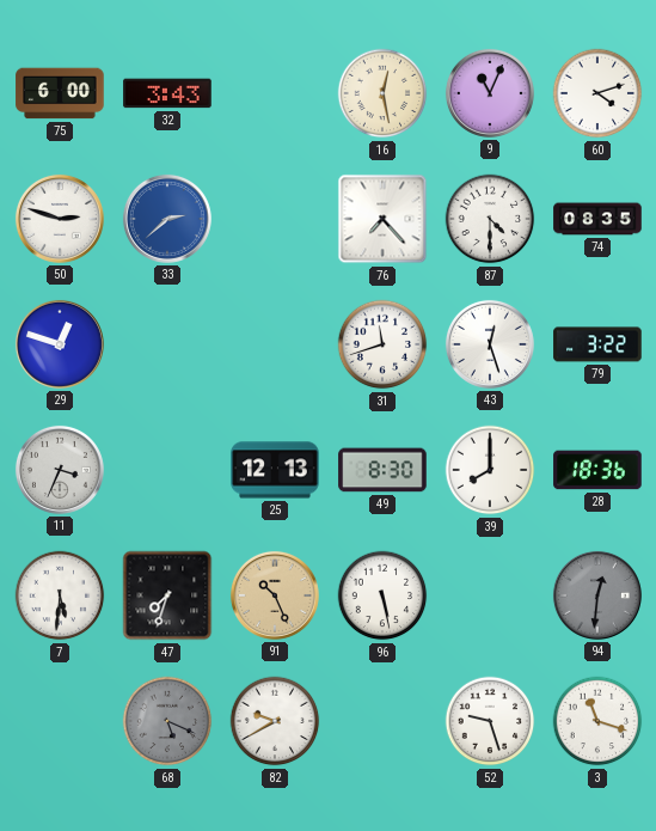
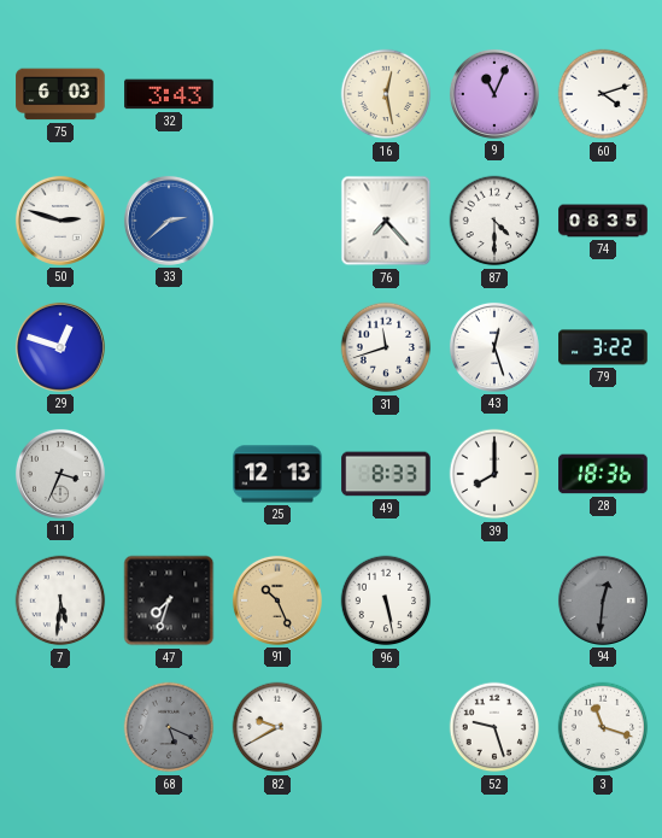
75: 6:00 -> 6:03
49: 8:30 -> 8:33
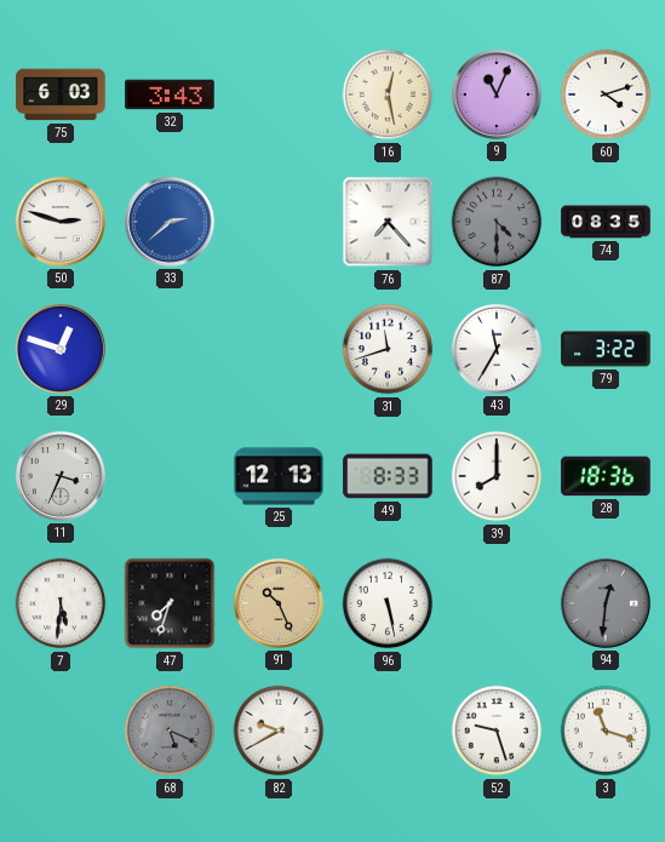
87 dial: white -> grey
43: 12:27 -> 11:35
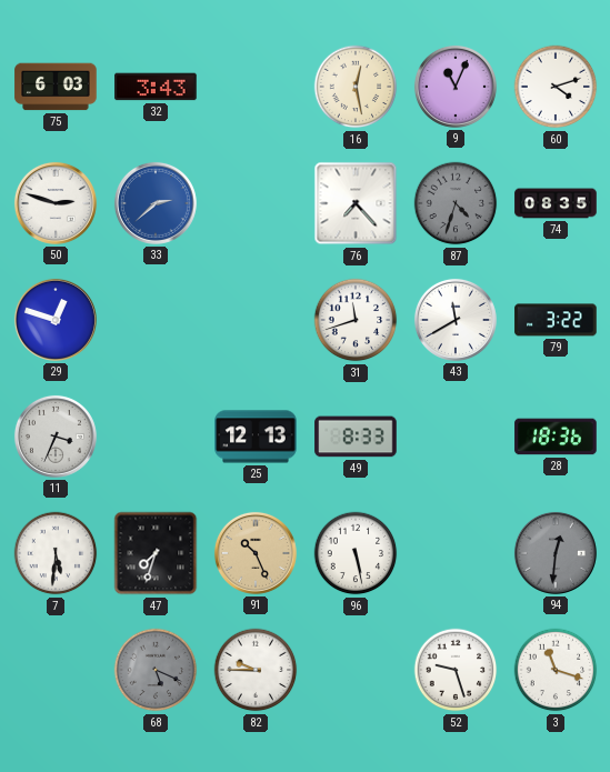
87: 4:30 -> 4:33
43: 11:35 -> 11:40
39: 8:00 -> none
82: 9:40 -> 9:45
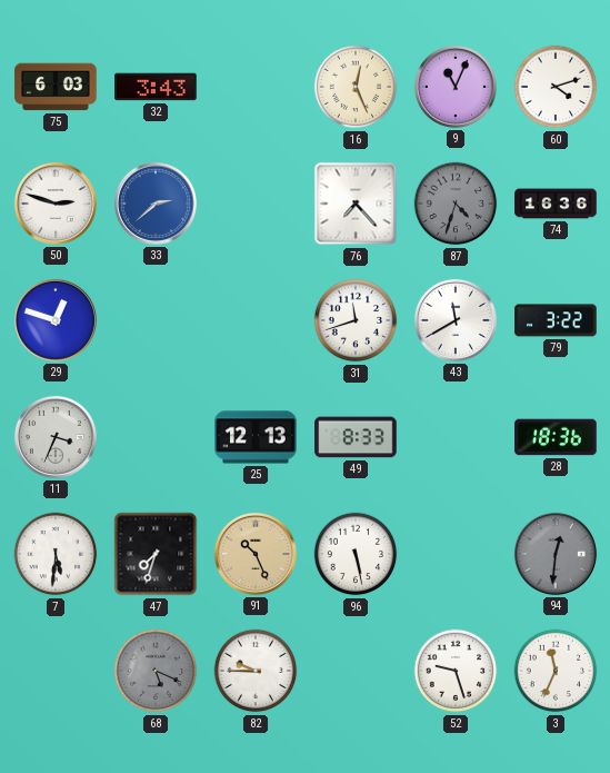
16: 12:28 -> 12:26
74: 08:35 -> 16:36
3: 11:18 -> 11:34
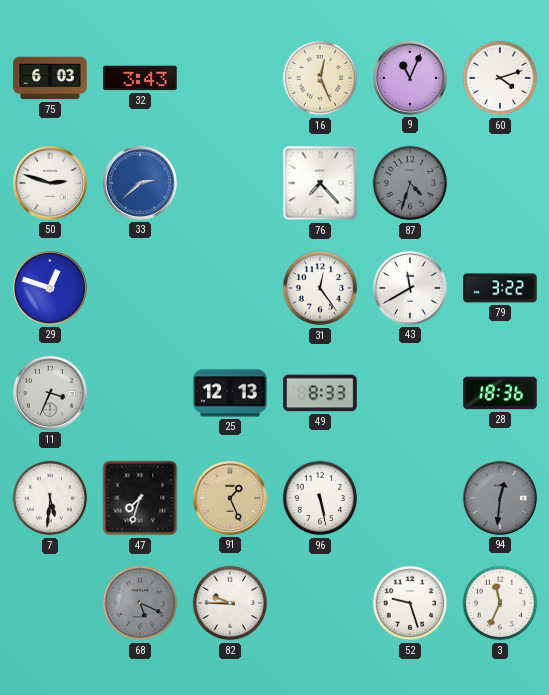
74: 16:36 -> none
31: 11:42 -> 12:24
91: 10:26 -> 1:26
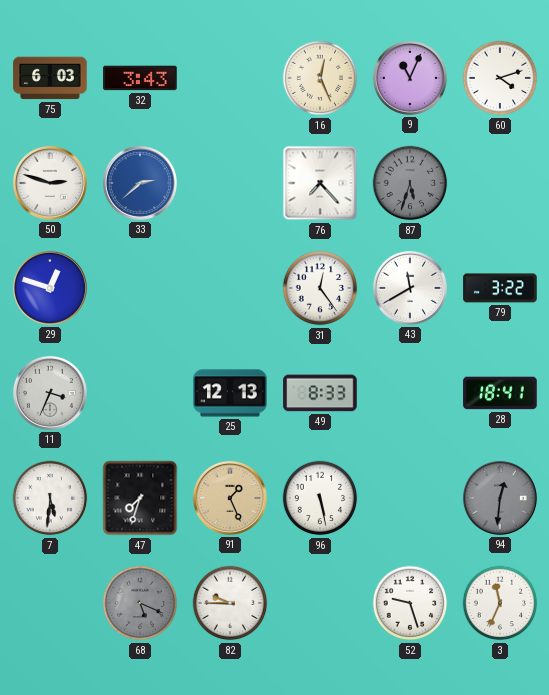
87: 4:33 -> 5:33
28: 18:36 -> 18:41
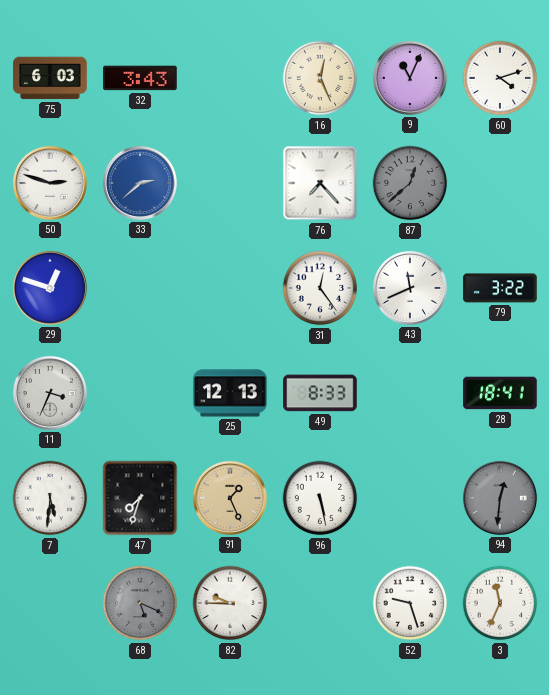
87: 5:33 -> 12:38
43: 11:40 -> 11:41
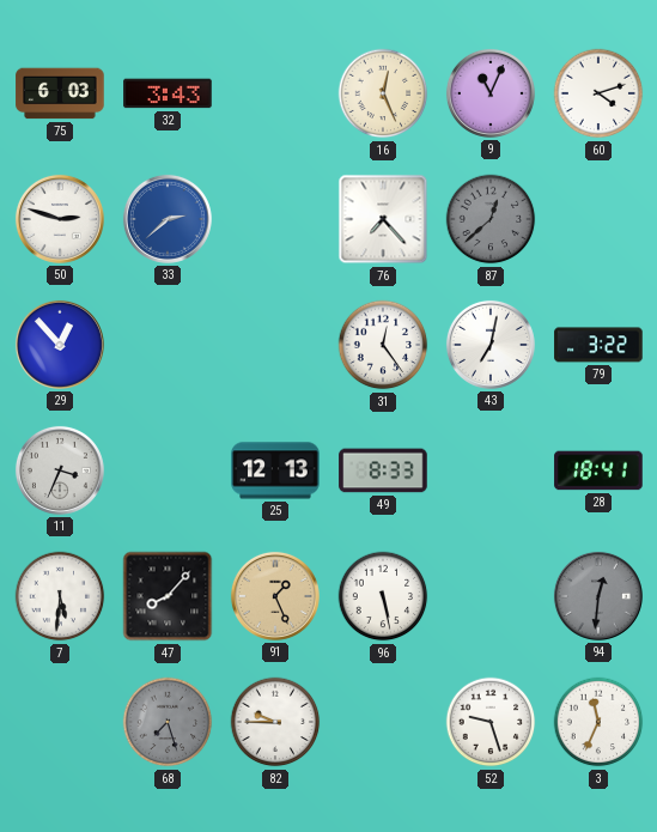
29: 12:48 -> 12:53
43: 11:41 -> 7:02
47: 7:33 -> 8:07
68: 5:19 -> 7:27
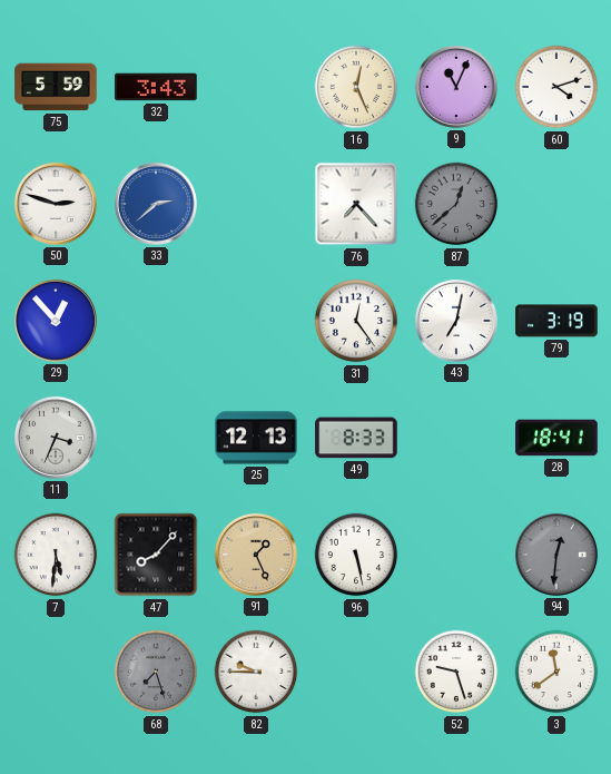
75: 6:03 -> 5:59
79: 3:22 -> 3:19
3: 11:34 -> 11:39
